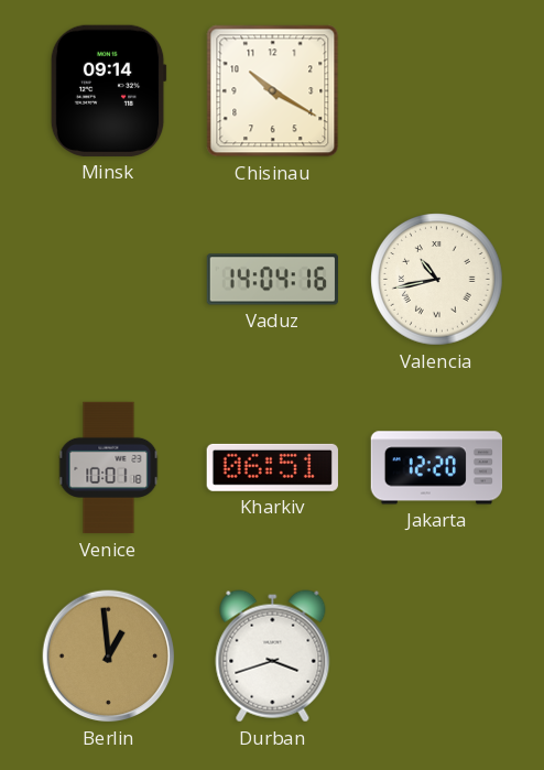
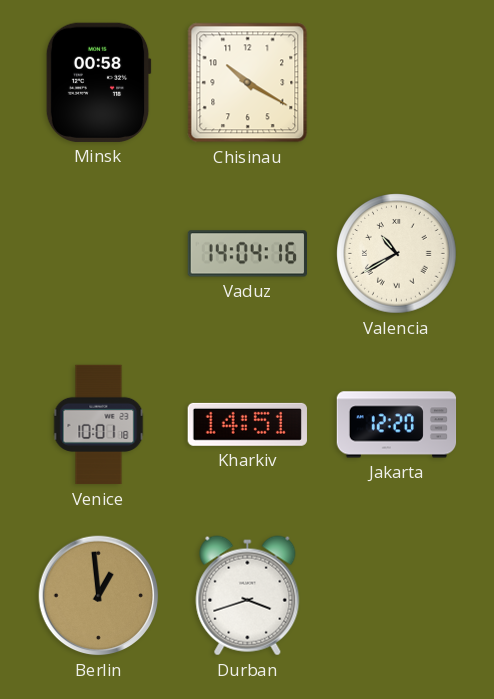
Minsk: 09:14 -> 00:58
Valencia: 10:43 -> 10:40
Kharkiv: 06:51 -> 14:51
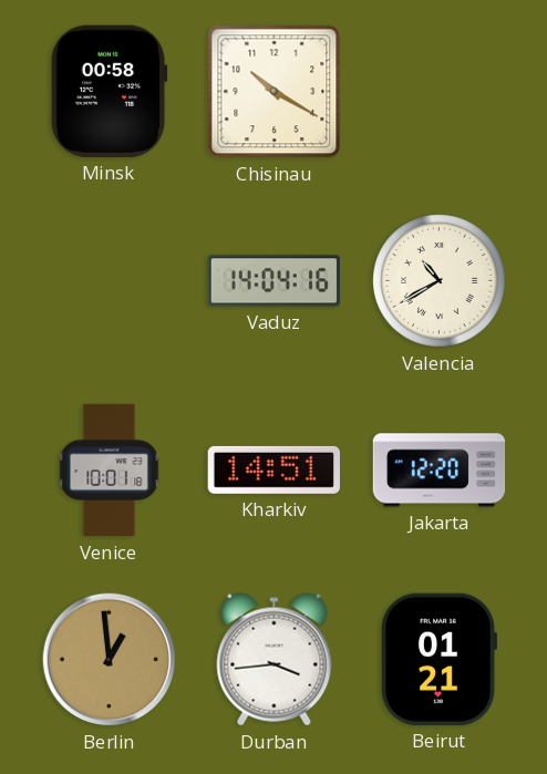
Durban: 3:42 -> 3:44
Beirut: none -> 01:21
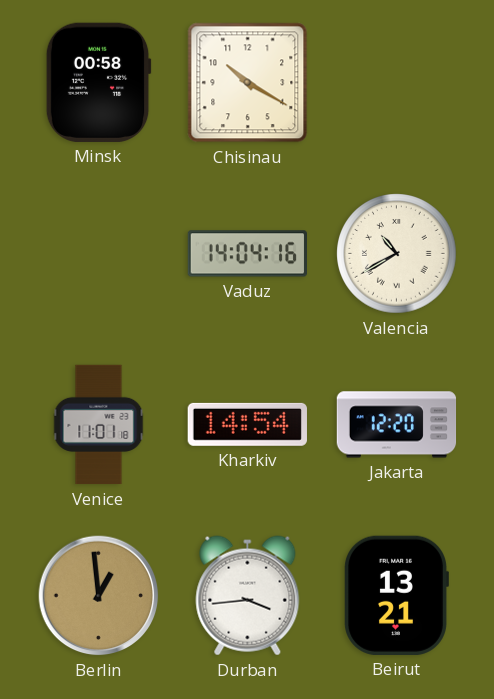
Venice: 10:01 -> 11:01
Kharkiv: 14:51 -> 14:54
Beirut: 01:21 -> 13:21
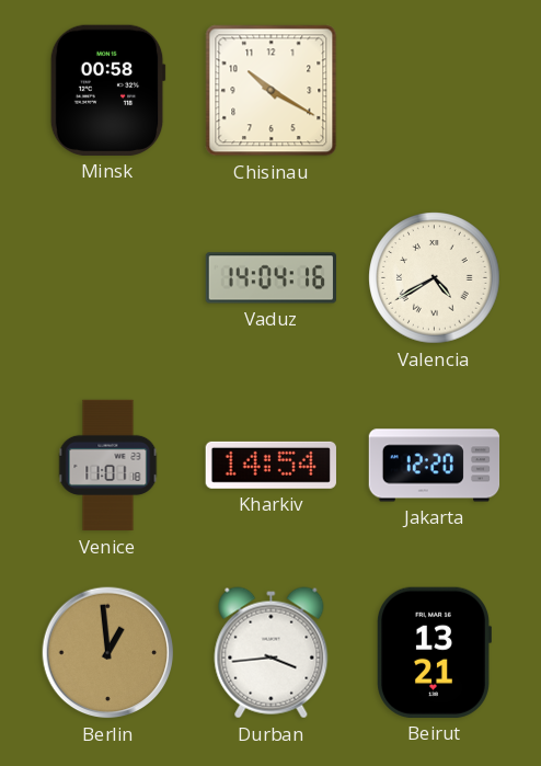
Valencia: 10:40 -> 4:40
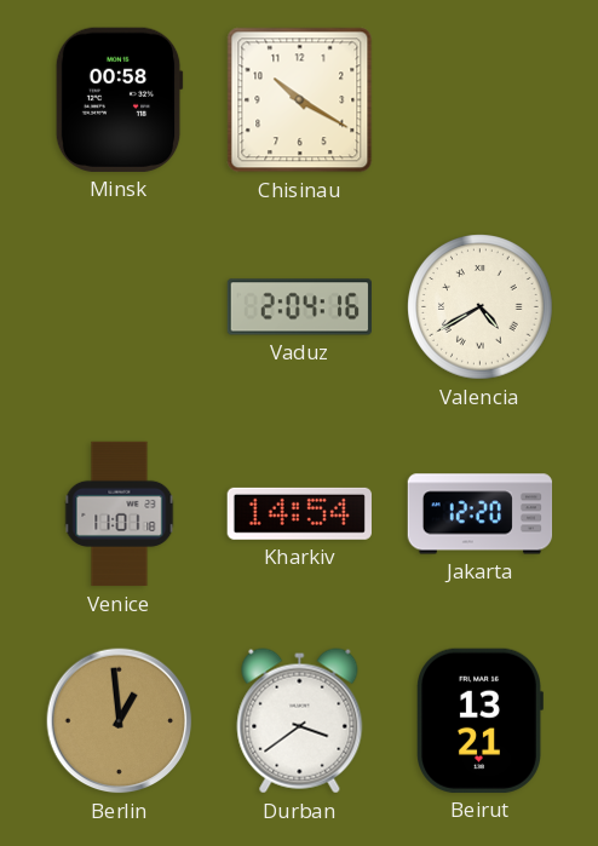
Vaduz: 14:04 -> 2:04
Durban: 3:44 -> 3:39
